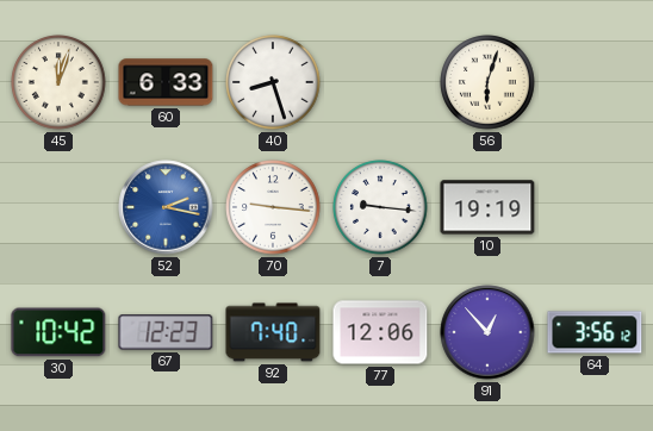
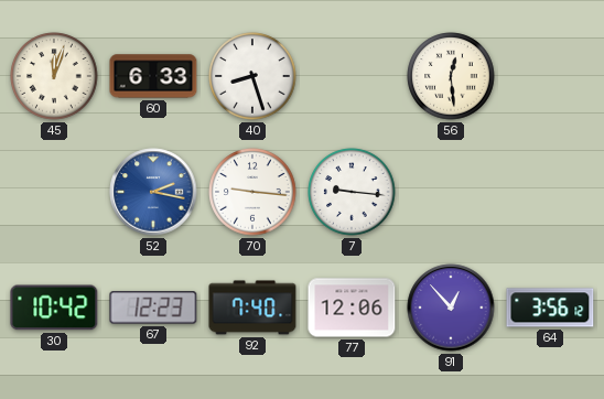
56: 6:03 -> 12:29
10: 19:19 -> none
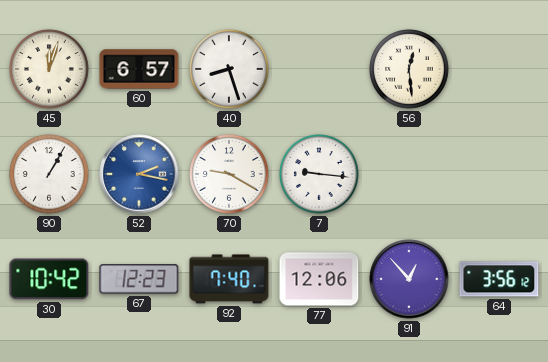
60: 6:33 -> 6:57
90: none -> 1:05
70: 9:16 -> 9:20
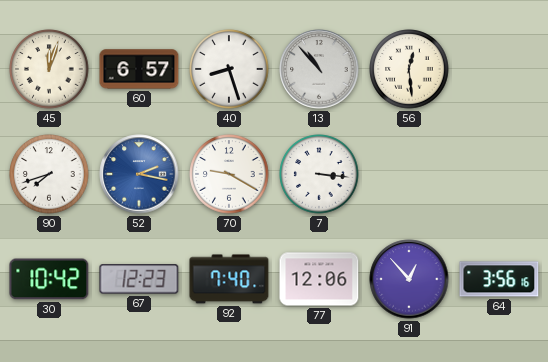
13: none -> 10:53
90: 1:05 -> 7:42
7: 9:16 -> 3:16
64: 3:56:12 -> 3:56:16
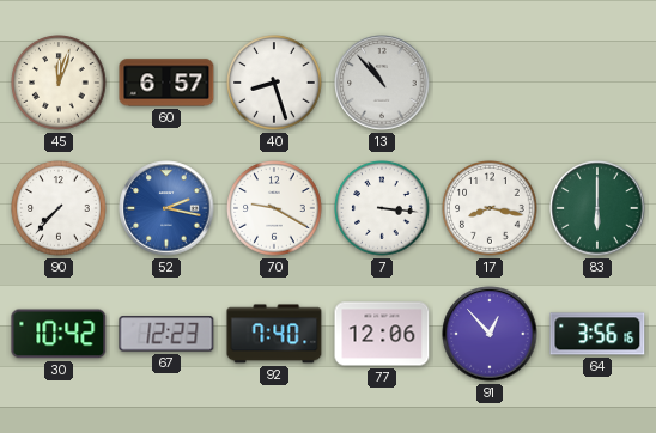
56: 12:29 -> none
90: 7:42 -> 7:37
17: none -> 8:17
83: none -> 6:00
